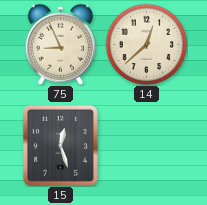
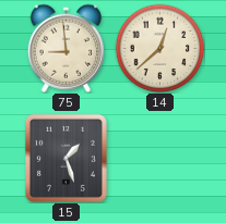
75: 8:56 -> 8:59
15: 12:27 -> 1:27
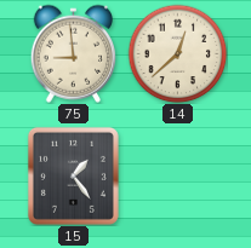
15: 1:27 -> 1:24
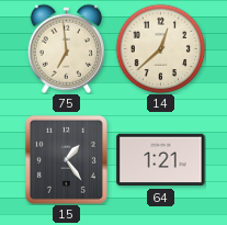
75: 8:59 -> 6:59
64: none -> 1:21
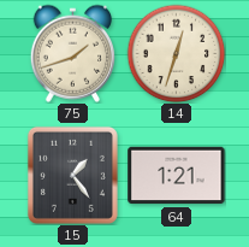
75: 6:59 -> 1:42
14: 12:38 -> 12:33
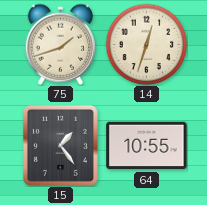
64: 1:21 -> 10:55
